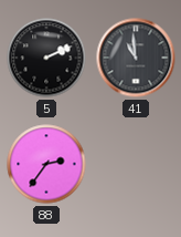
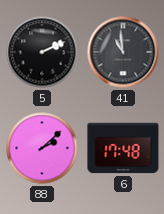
88: 2:36 -> 2:08
6: none -> 17:48
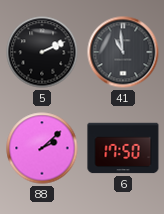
6: 17:48 -> 17:50
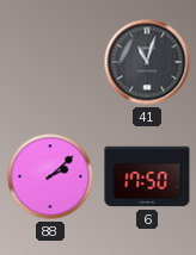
5: 2:11 -> none
41: 10:59 -> 11:03
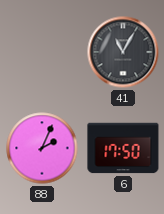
41: 11:03 -> 11:05
88: 2:08 -> 2:04
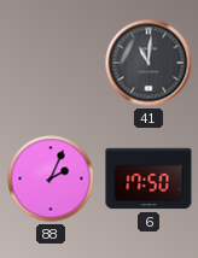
41: 11:05 -> 11:01
